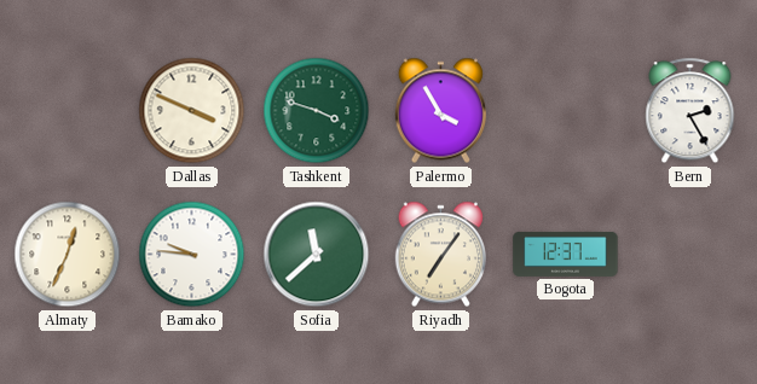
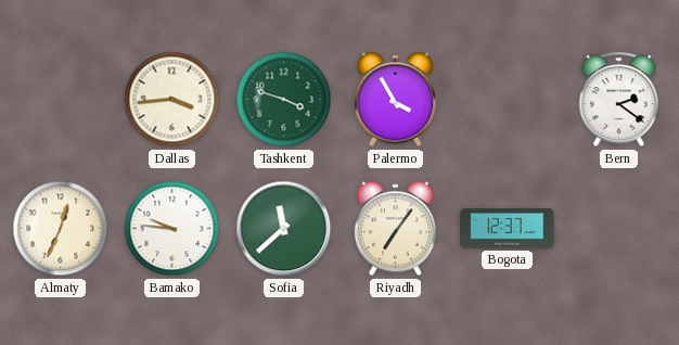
Dallas: 3:49 -> 3:44
Bern: 2:25 -> 2:21
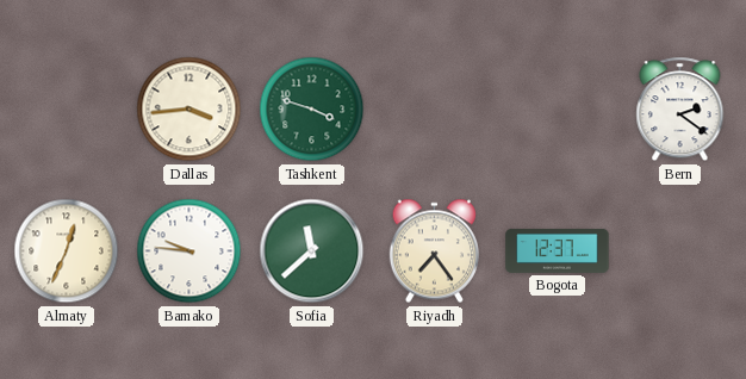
Palermo: 3:55 -> none
Riyadh: 7:06 -> 7:24
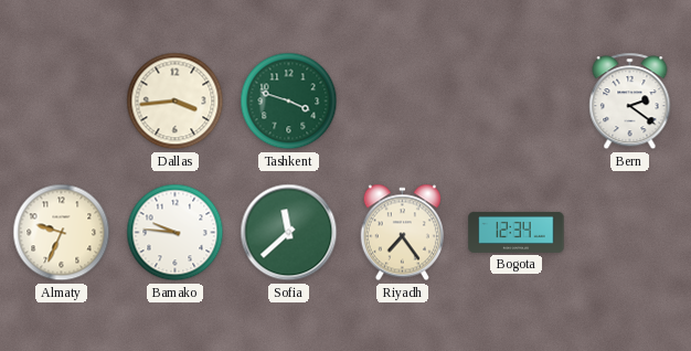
Almaty: 12:34 -> 9:34
Bogota: 12:37 -> 12:34
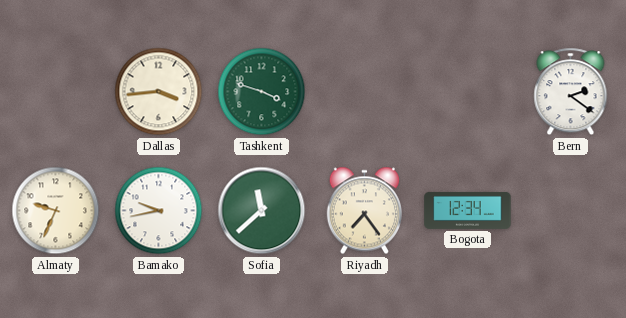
Bamako: 9:46 -> 9:43
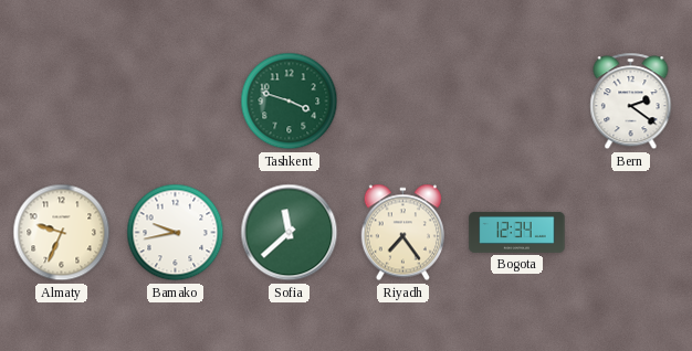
Dallas: 3:44 -> none
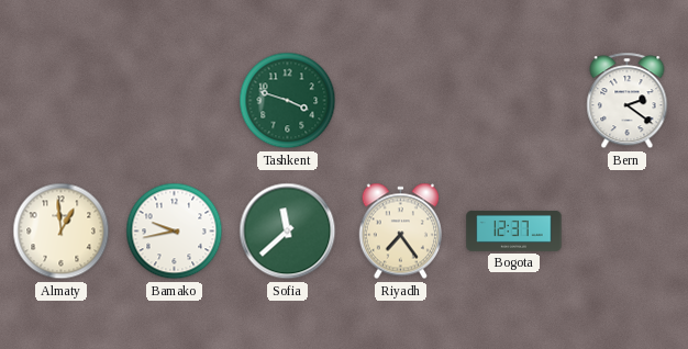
Almaty: 9:34 -> 12:59
Bogota: 12:34 -> 12:37
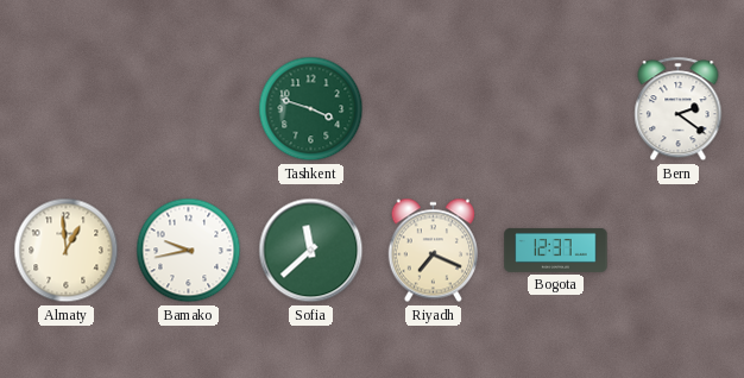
Riyadh: 7:24 -> 7:19
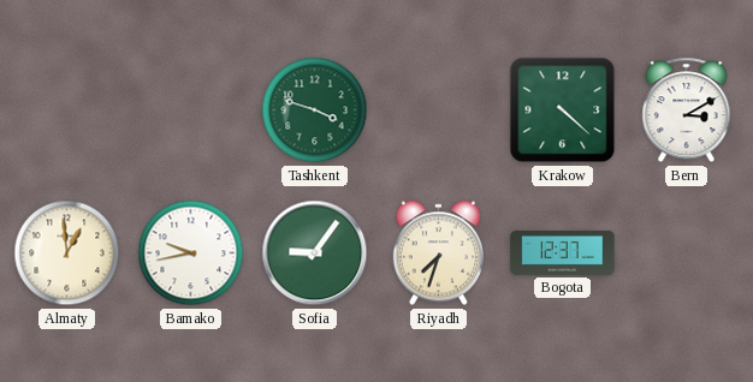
Krakow: none -> 4:22
Bern: 2:21 -> 3:10
Sofia: 11:38 -> 9:06
Riyadh: 7:19 -> 7:33
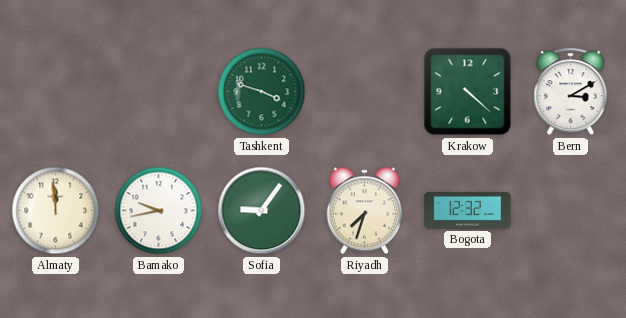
Almaty: 12:59 -> 11:59
Bogota: 12:37 -> 12:32
